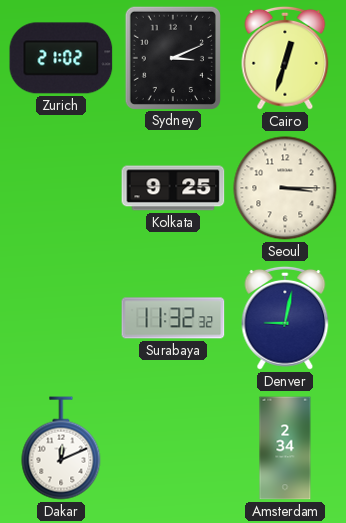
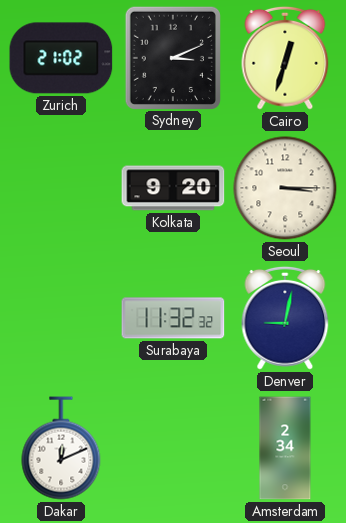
Kolkata: 9:25 -> 9:20
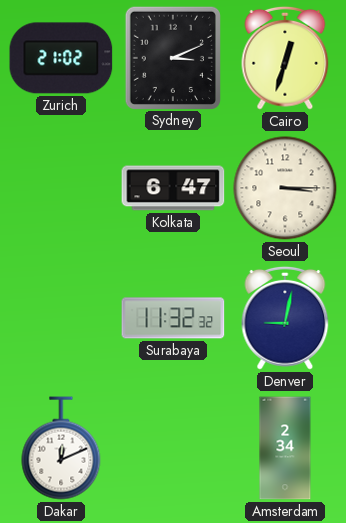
Kolkata: 9:20 -> 6:47
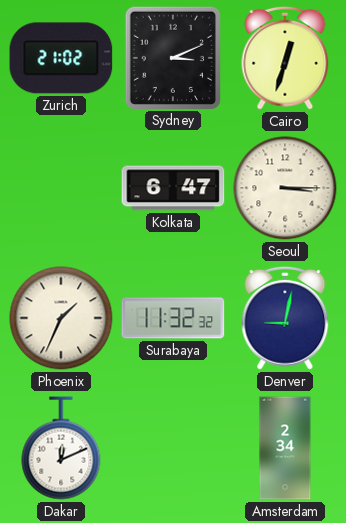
Phoenix: none -> 1:34
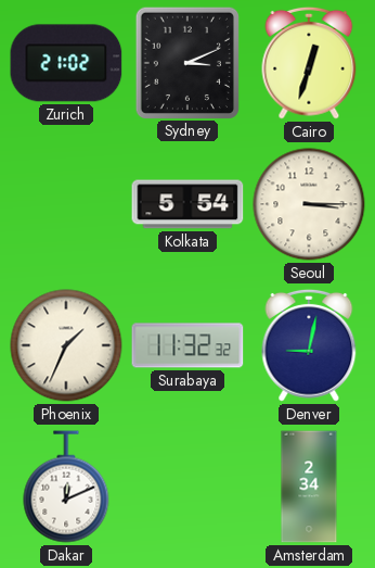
Kolkata: 6:47 -> 5:54
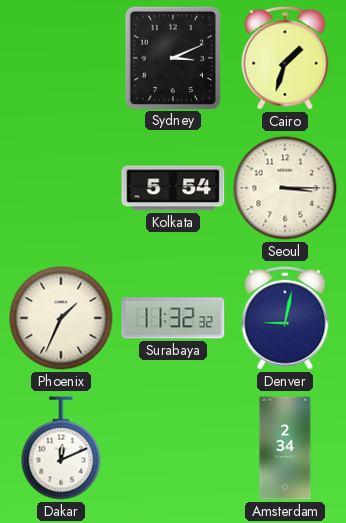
Zurich: 21:02 -> none
Cairo: 12:33 -> 1:33
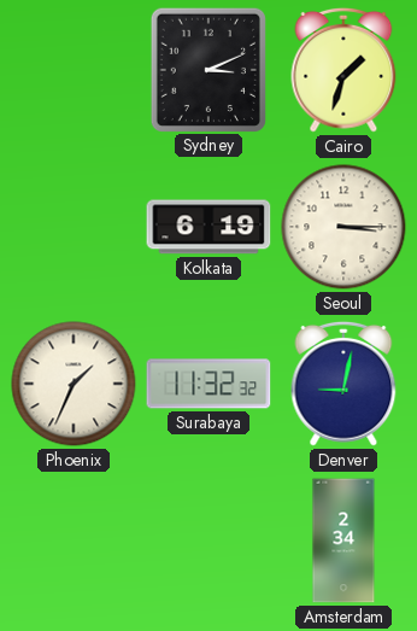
Kolkata: 5:54 -> 6:19
Dakar: 12:11 -> none
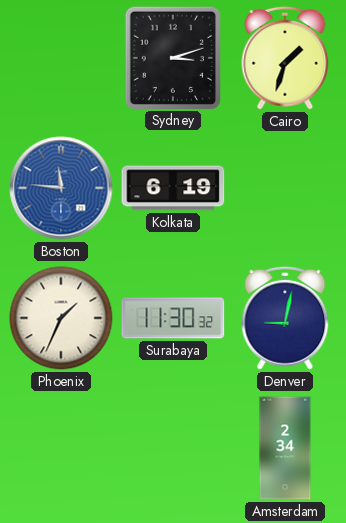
Sydney: 3:11 -> 3:12
Boston: none -> 11:46
Seoul: 3:15 -> none
Surabaya: 11:32 -> 11:30
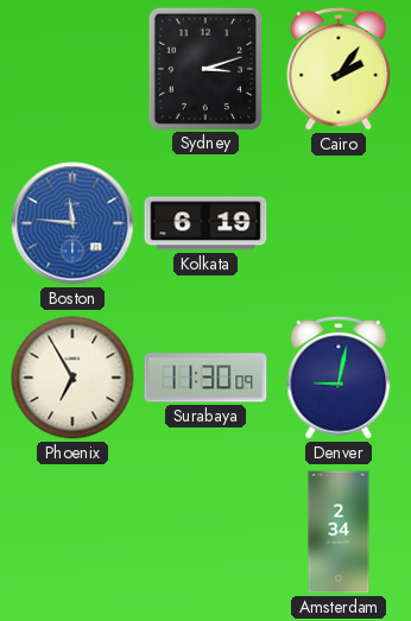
Cairo: 1:33 -> 2:06
Phoenix: 1:34 -> 6:55
Surabaya: 11:30:32 -> 11:30:09
